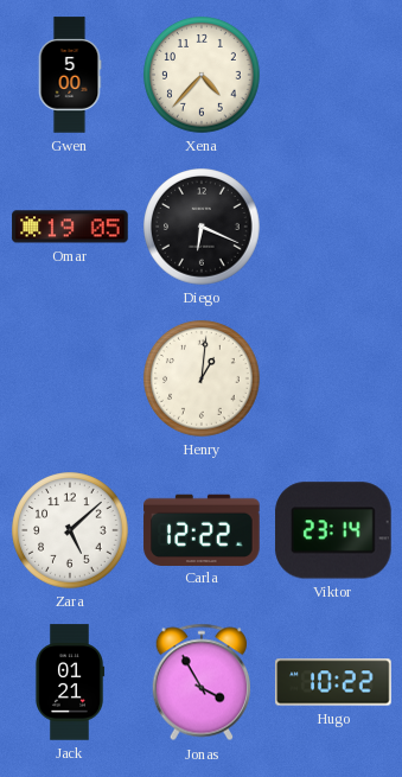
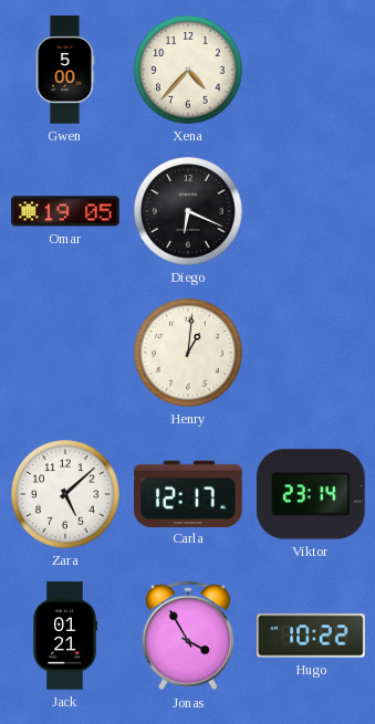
Carla: 12:22 -> 12:17
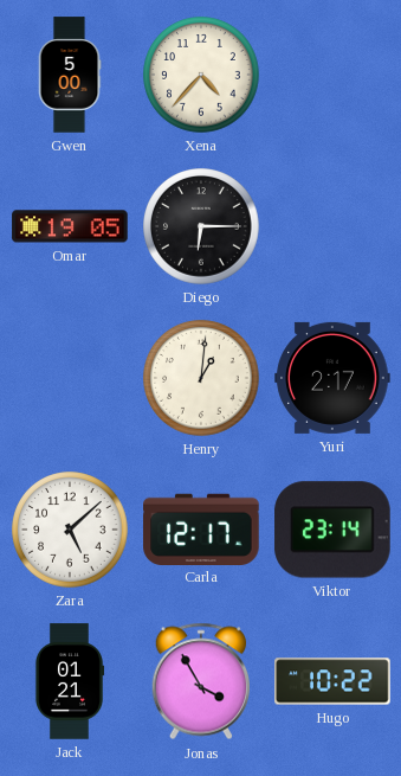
Diego: 6:19 -> 6:15
Yuri: none -> 2:17
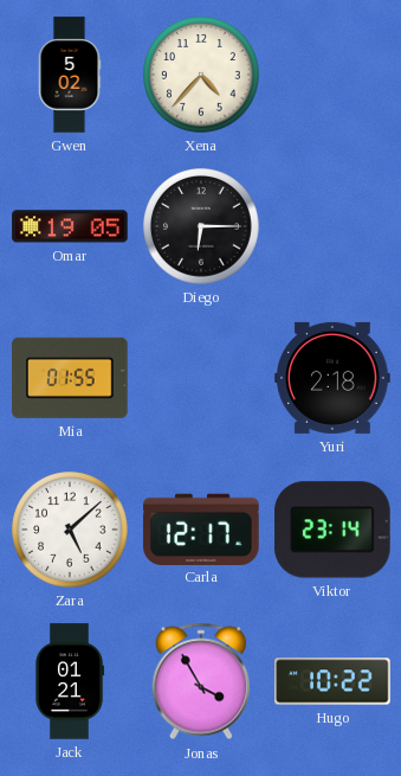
Gwen: 5:00 -> 5:02
Mia: none -> 01:55
Henry: 1:01 -> none
Yuri: 2:17 -> 2:18
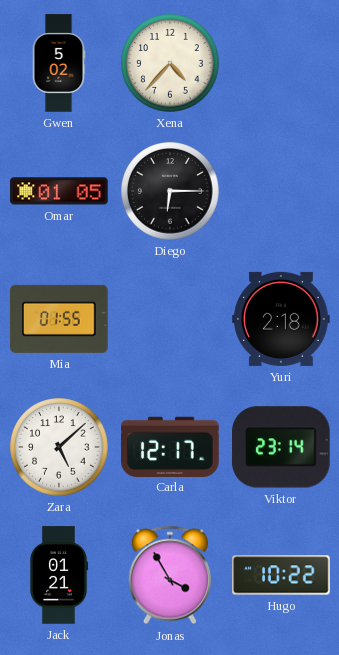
Omar: 19:05 -> 01:05
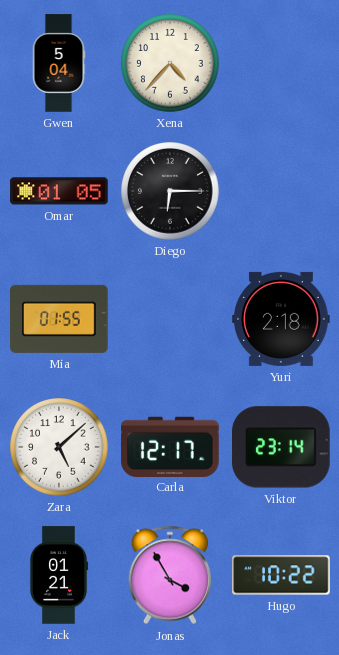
Gwen: 5:02 -> 5:04
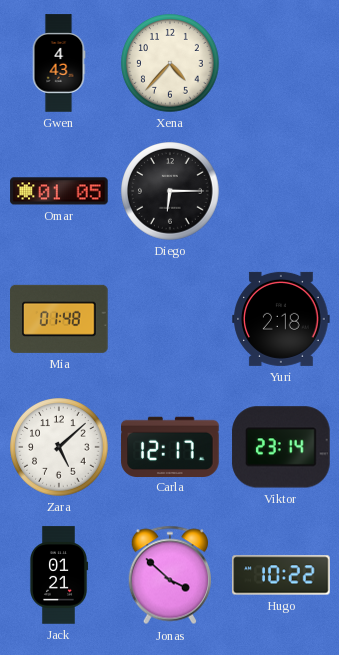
Gwen: 5:04 -> 4:43
Mia: 01:55 -> 01:48
Jonas: 3:55 -> 3:52
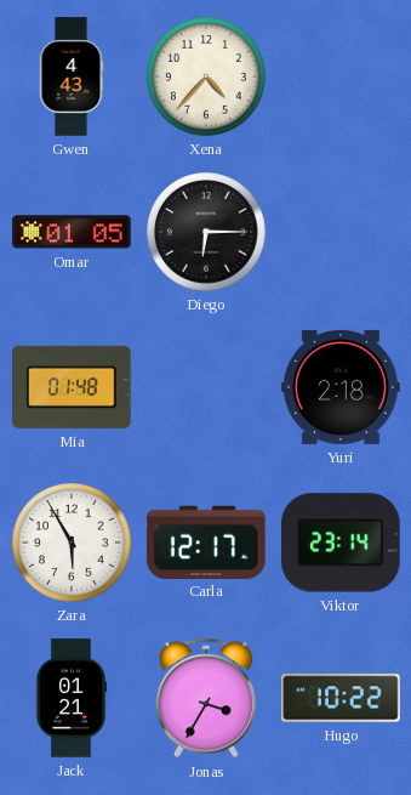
Zara: 5:08 -> 5:55
Jonas: 3:52 -> 3:35
